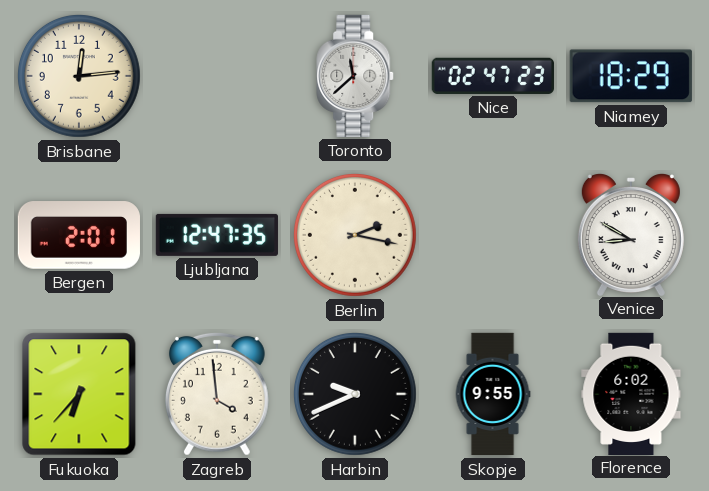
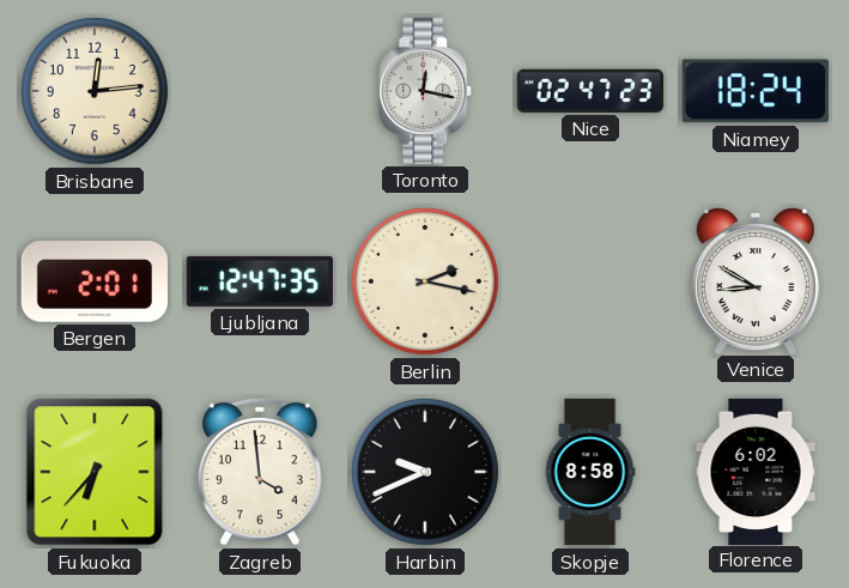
Toronto: 11:38 -> 12:17
Niamey: 18:29 -> 18:24
Skopje: 9:55 -> 8:58
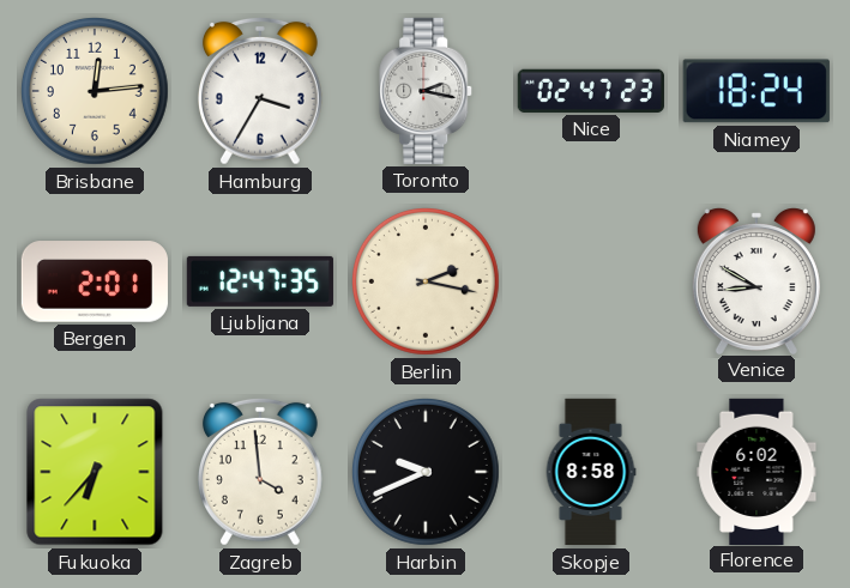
Hamburg: none -> 3:35
Toronto: 12:17 -> 2:17
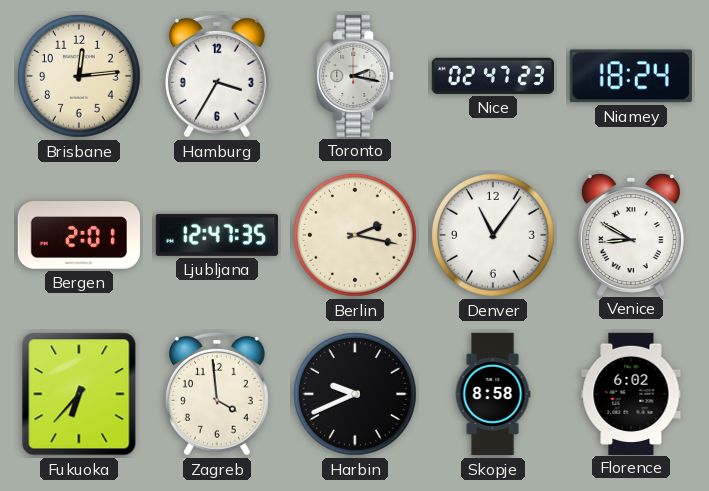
Denver: none -> 11:06
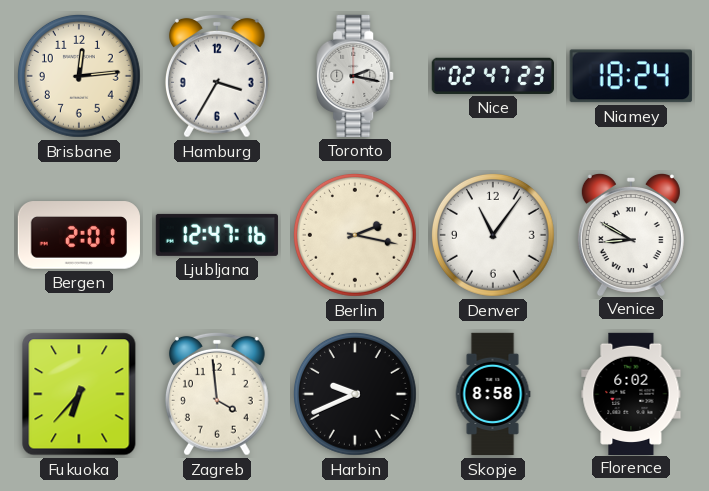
Ljubljana: 12:47:35 -> 12:47:16
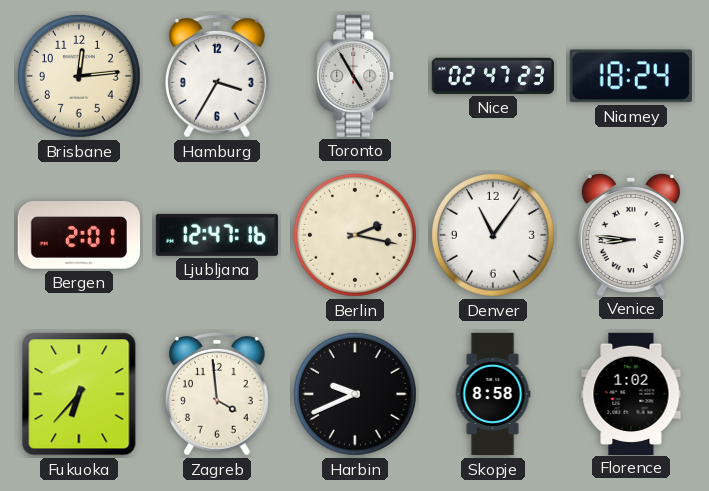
Toronto: 2:17 -> 4:55
Venice: 8:50 -> 8:46
Florence: 6:02 -> 1:02
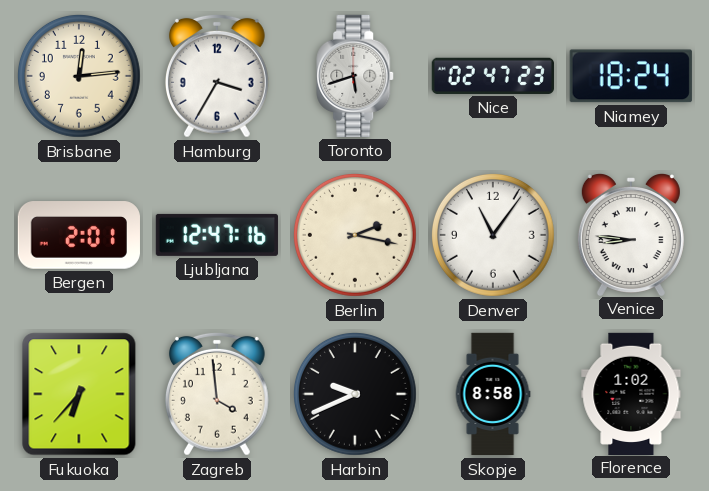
Toronto: 4:55 -> 5:42
